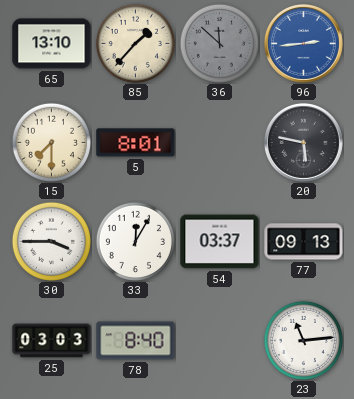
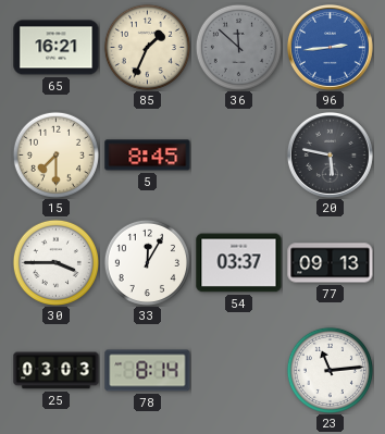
65: 13:10 -> 16:21
85: 1:37 -> 1:34
5: 8:01 -> 8:45
78: 8:40 -> 8:14
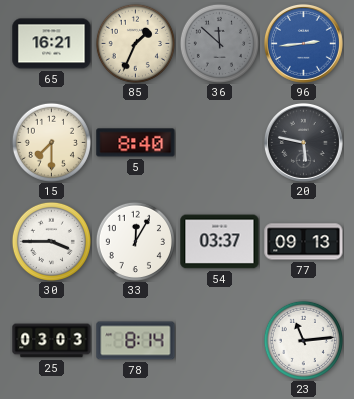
5: 8:45 -> 8:40
